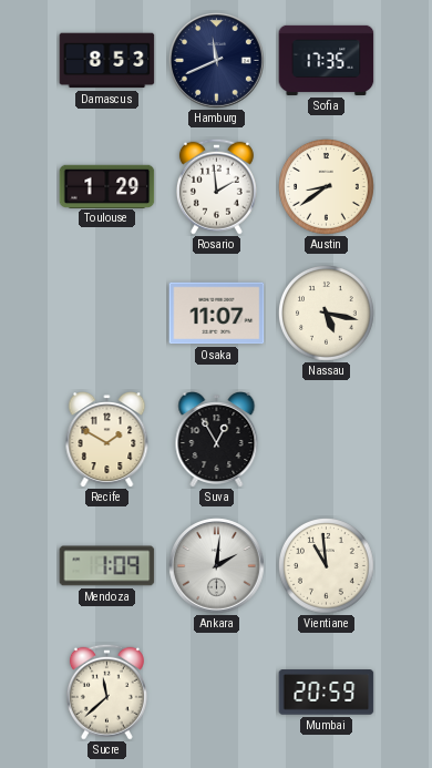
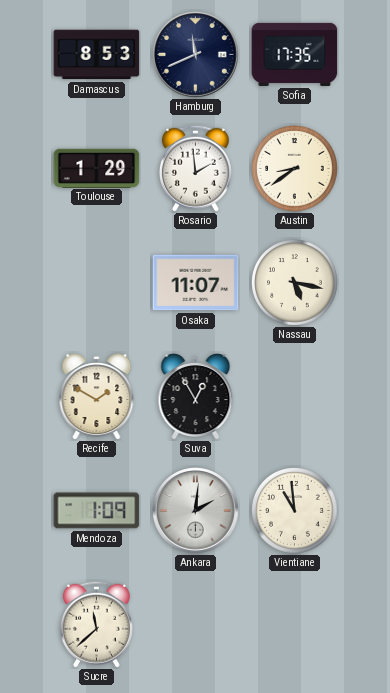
Mumbai: 20:59 -> none
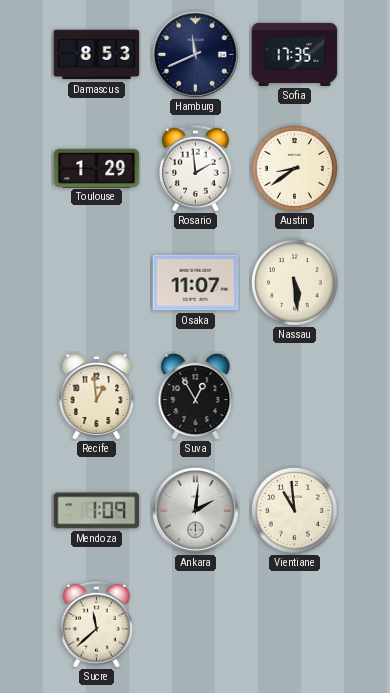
Nassau: 5:17 -> 5:29
Recife: 1:50 -> 12:59
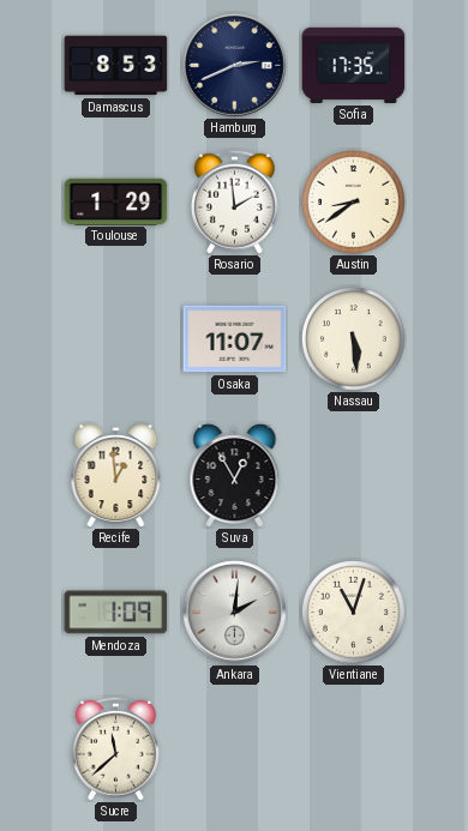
Hamburg: 11:41 -> 2:41
Vientiane: 10:59 -> 11:03
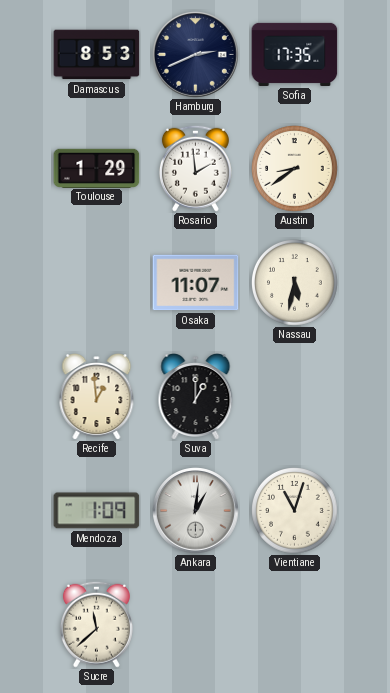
Nassau: 5:29 -> 5:32
Suva: 12:55 -> 1:00
Ankara: 2:01 -> 1:01
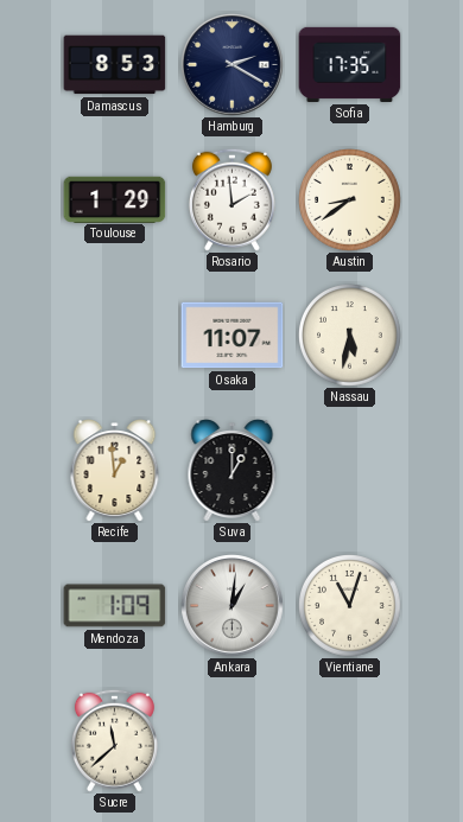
Hamburg: 2:41 -> 2:20
